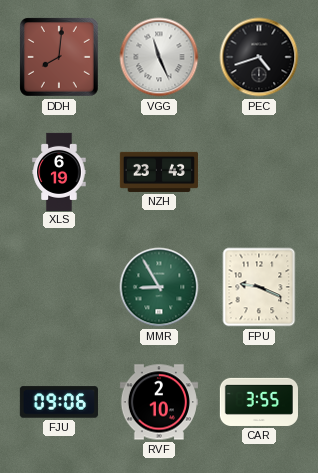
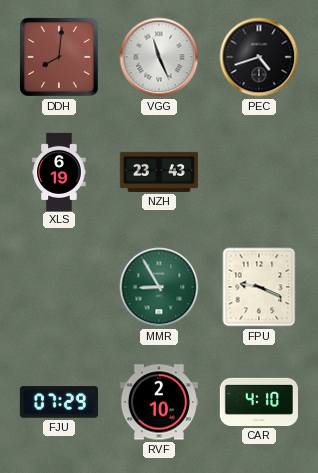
FJU: 09:06 -> 07:29
CAR: 3:55 -> 4:10
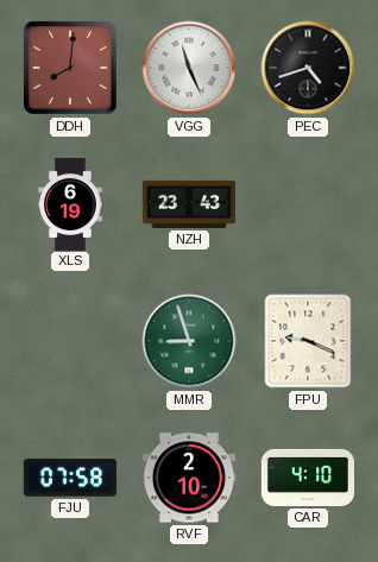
MMR: 8:55 -> 8:57
FJU: 07:29 -> 07:58
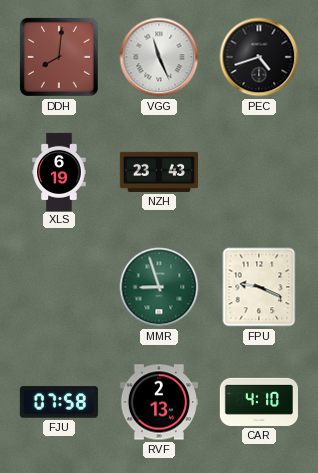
RVF: 2:10 -> 2:13
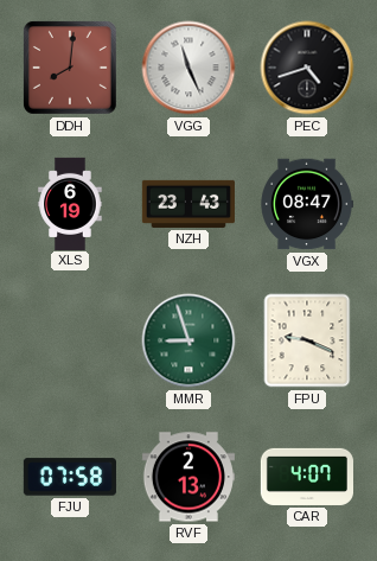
VGX: none -> 08:47
CAR: 4:10 -> 4:07
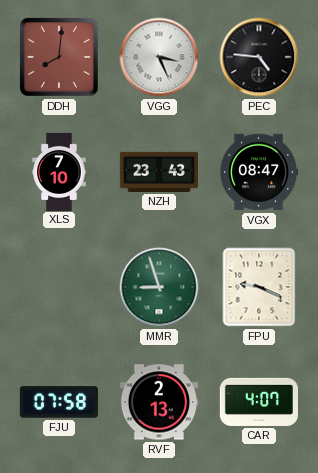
VGG: 11:26 -> 3:26
PEC: 4:42 -> 4:46
XLS: 6:19 -> 7:10
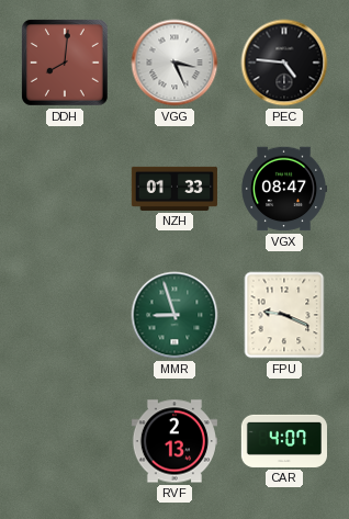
XLS: 7:10 -> none
NZH: 23:43 -> 01:33
FJU: 07:58 -> none
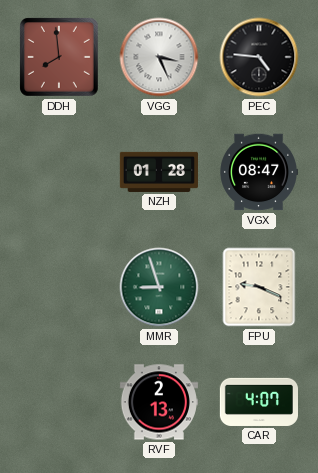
DDH: 8:01 -> 7:59
NZH: 01:33 -> 01:28
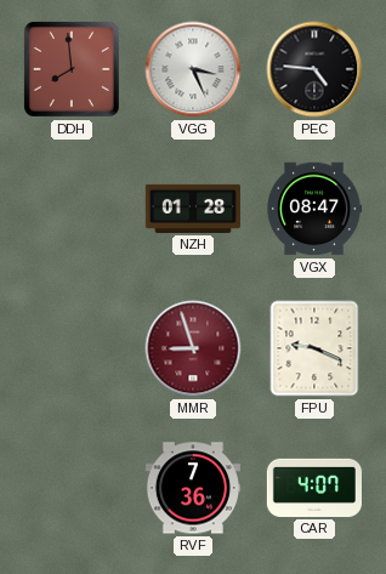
MMR dial: green -> burgundy
RVF: 2:13 -> 7:36
